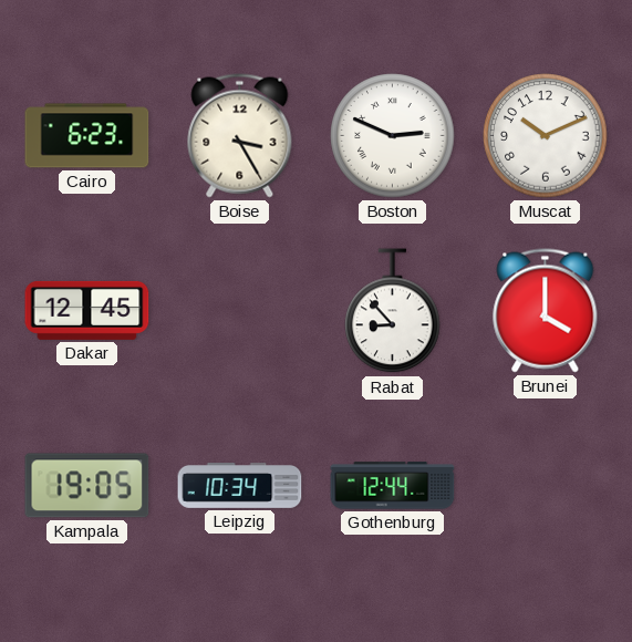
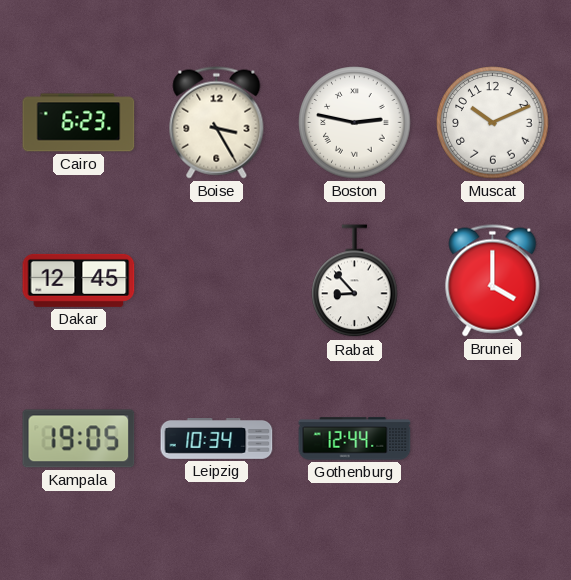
Boston: 2:49 -> 2:47
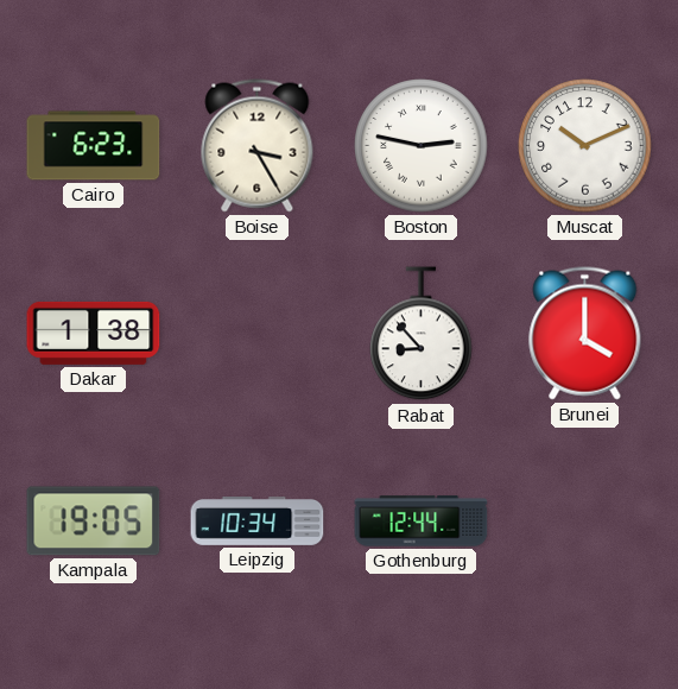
Dakar: 12:45 -> 1:38
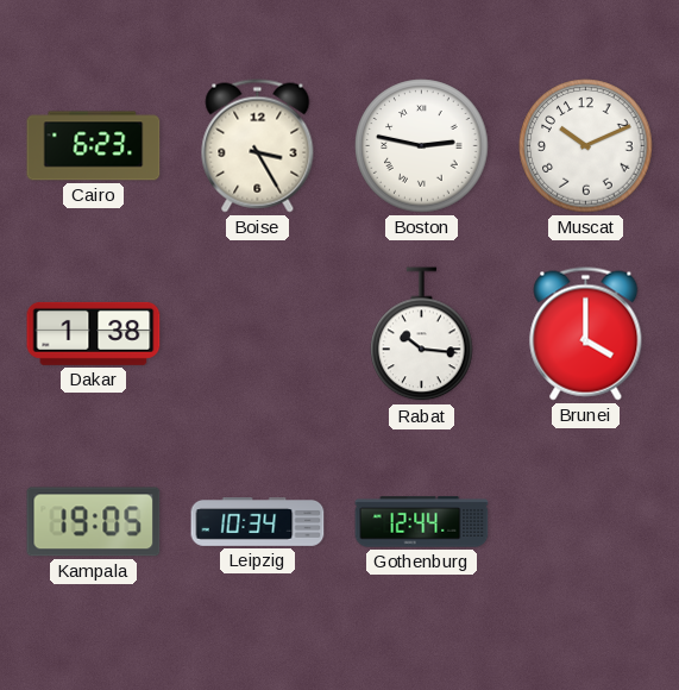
Rabat: 8:53 -> 10:16
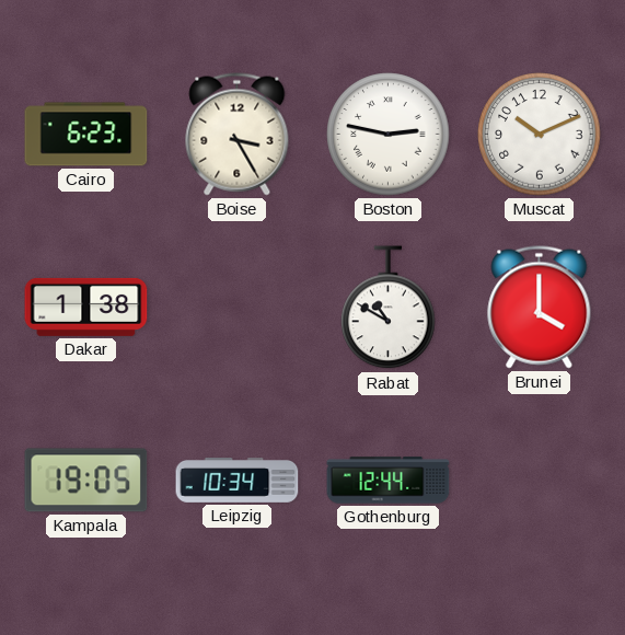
Rabat: 10:16 -> 10:50
